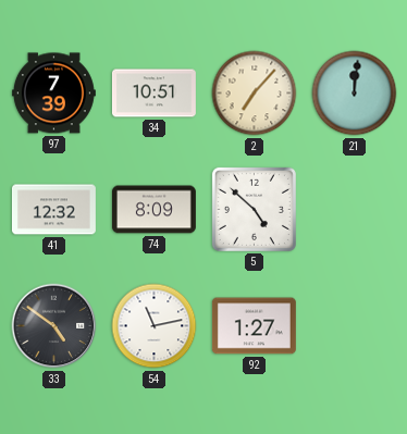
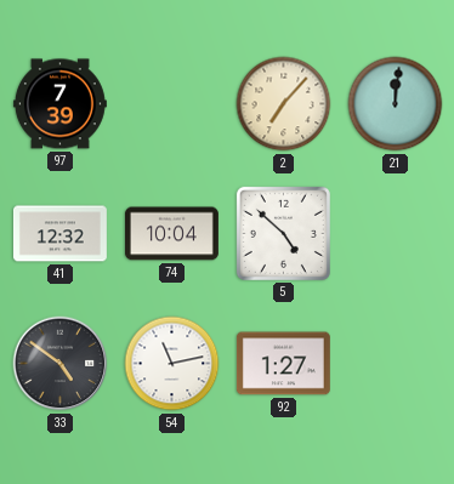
34: 10:51 -> none
74: 8:09 -> 10:04
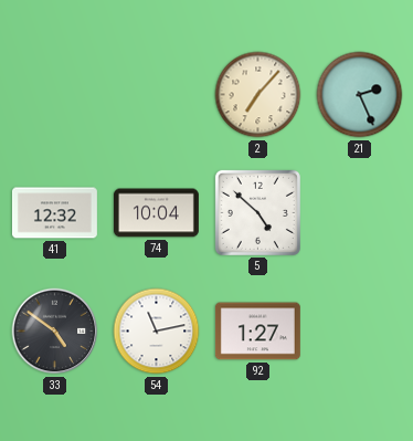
97: 7:39 -> none
21: 12:01 -> 2:26
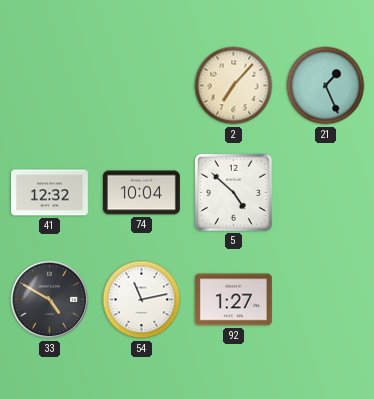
21: 2:26 -> 1:26
33: 4:51 -> 4:50
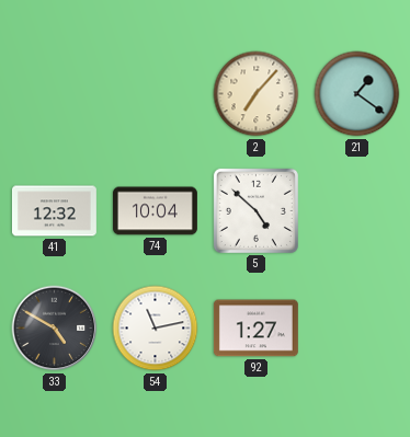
21: 1:26 -> 1:21
